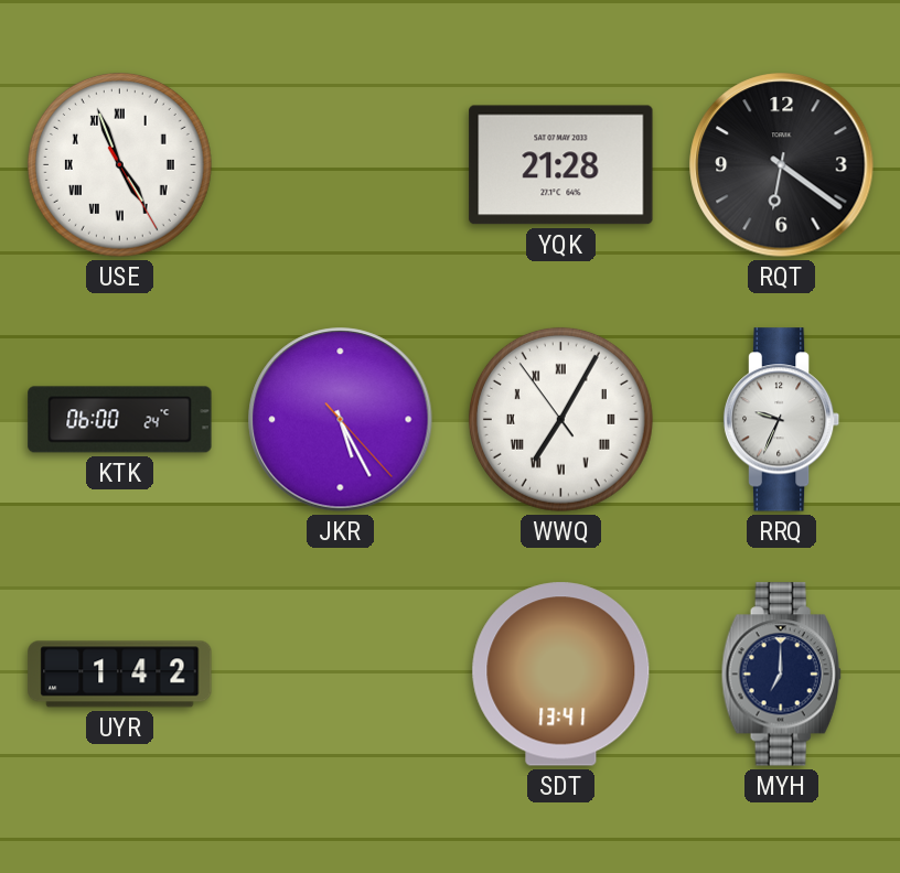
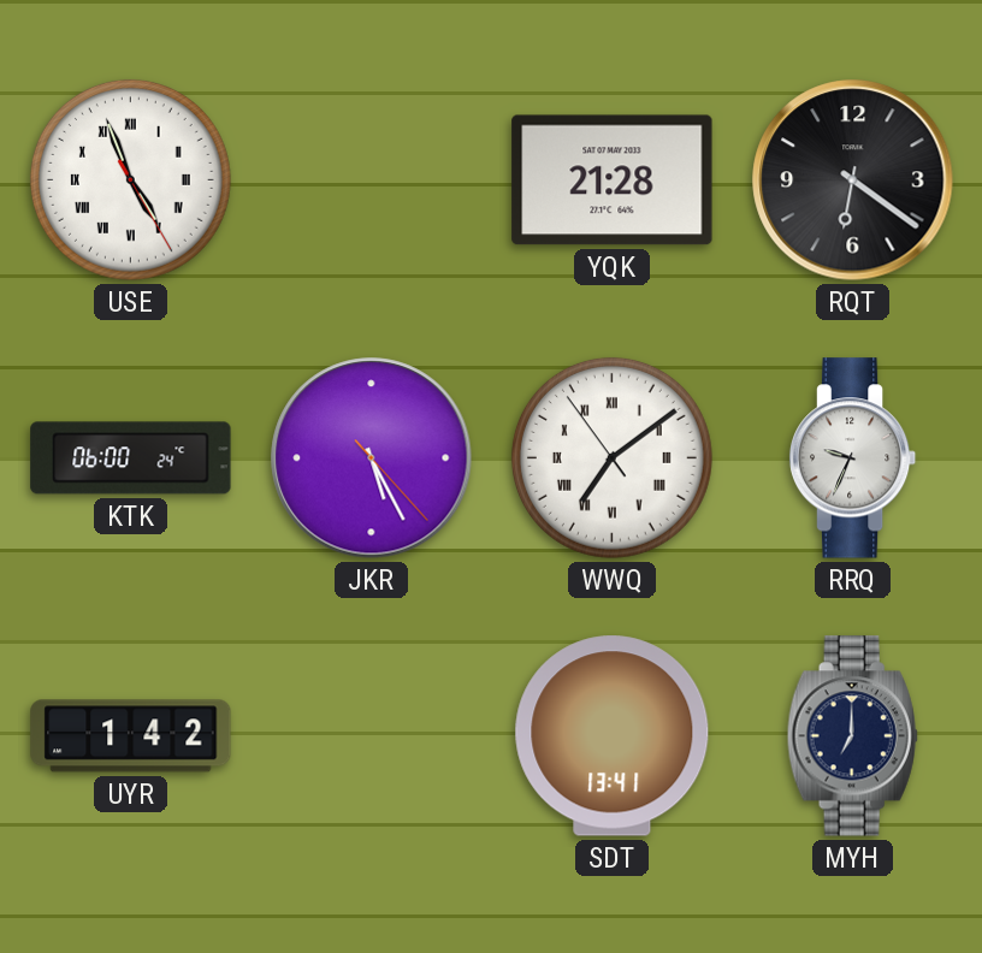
WWQ: 7:04 -> 7:08
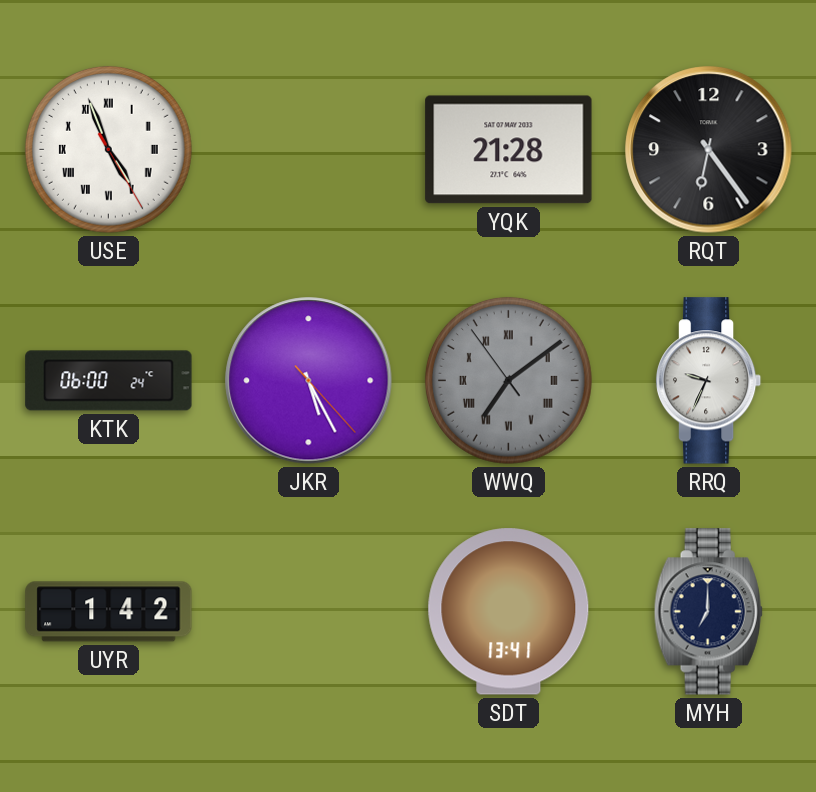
RQT: 6:21 -> 6:24
WWQ dial: white -> grey
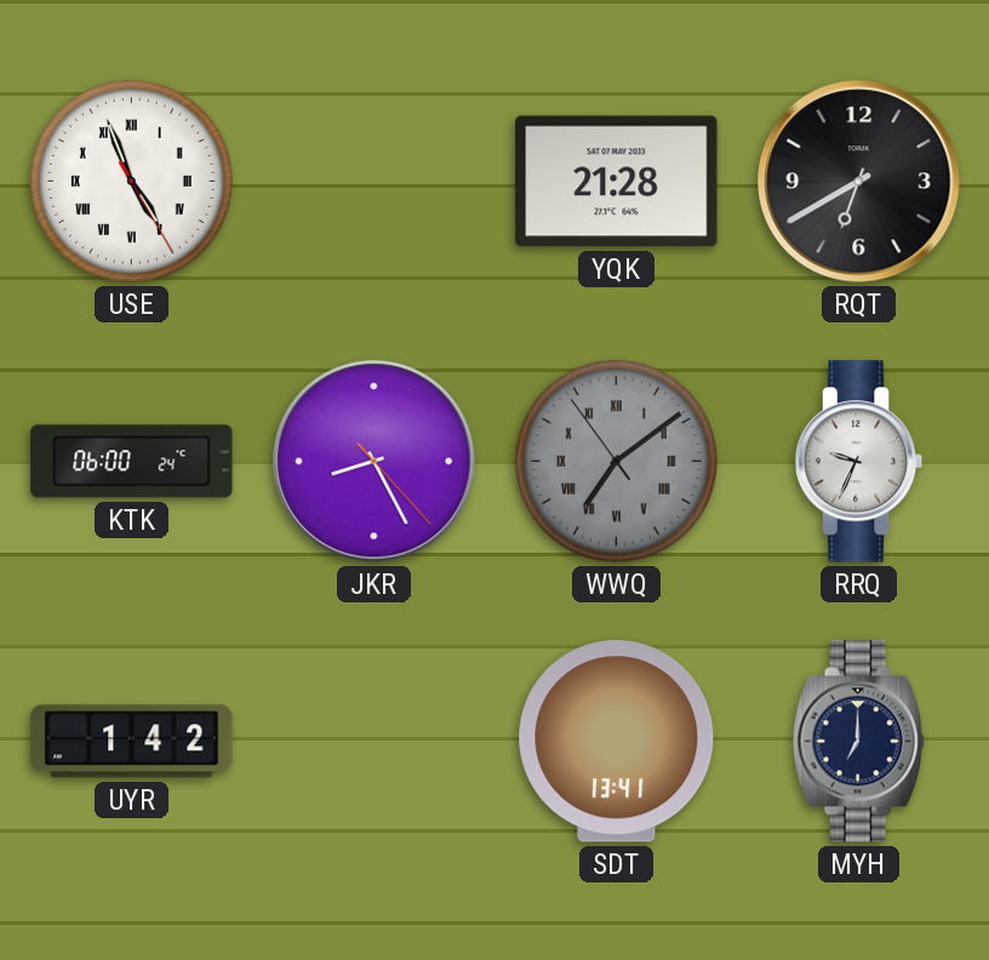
RQT: 6:24 -> 6:40
JKR: 5:25 -> 8:25
